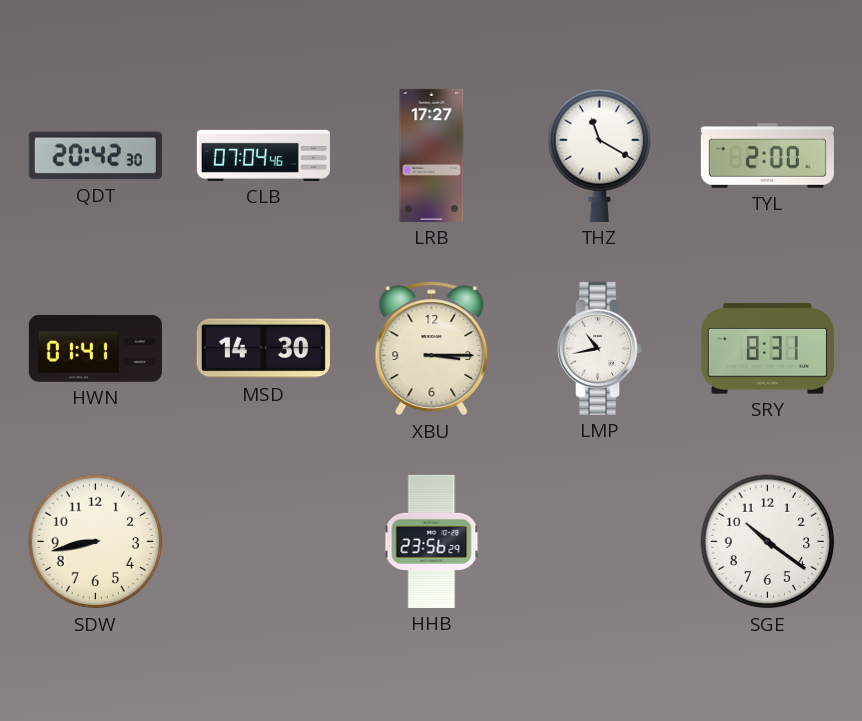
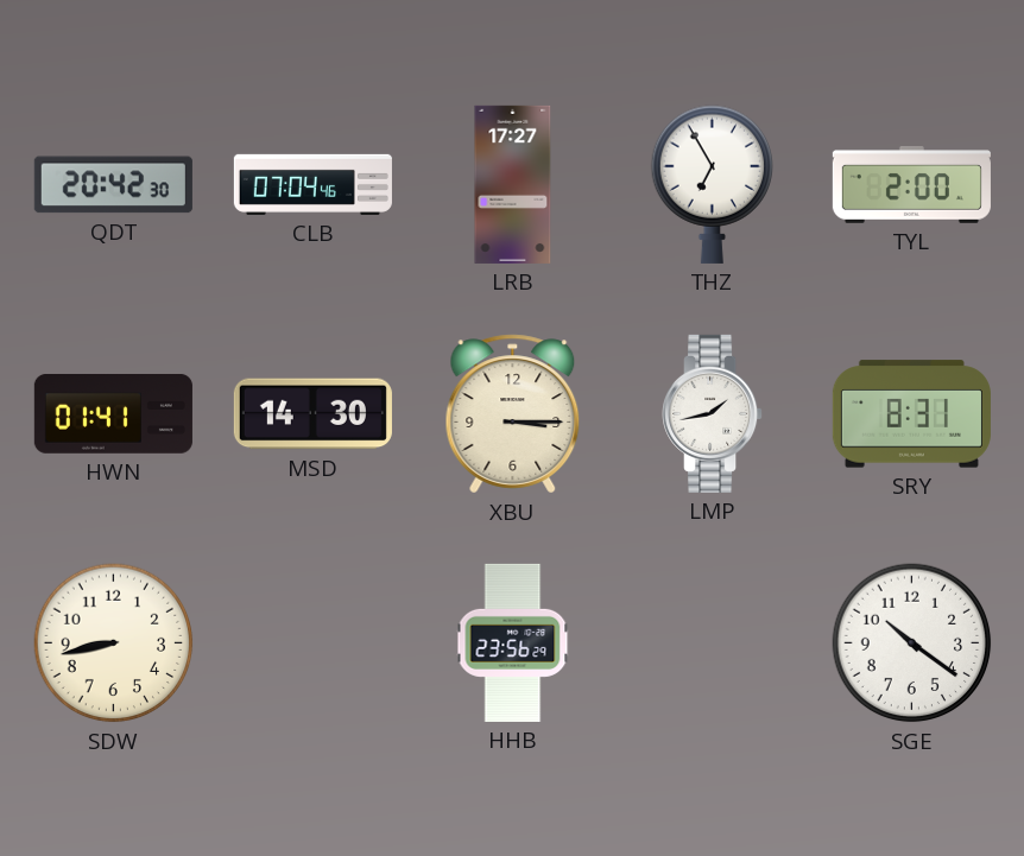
THZ: 11:20 -> 6:55
LMP: 10:43 -> 1:43
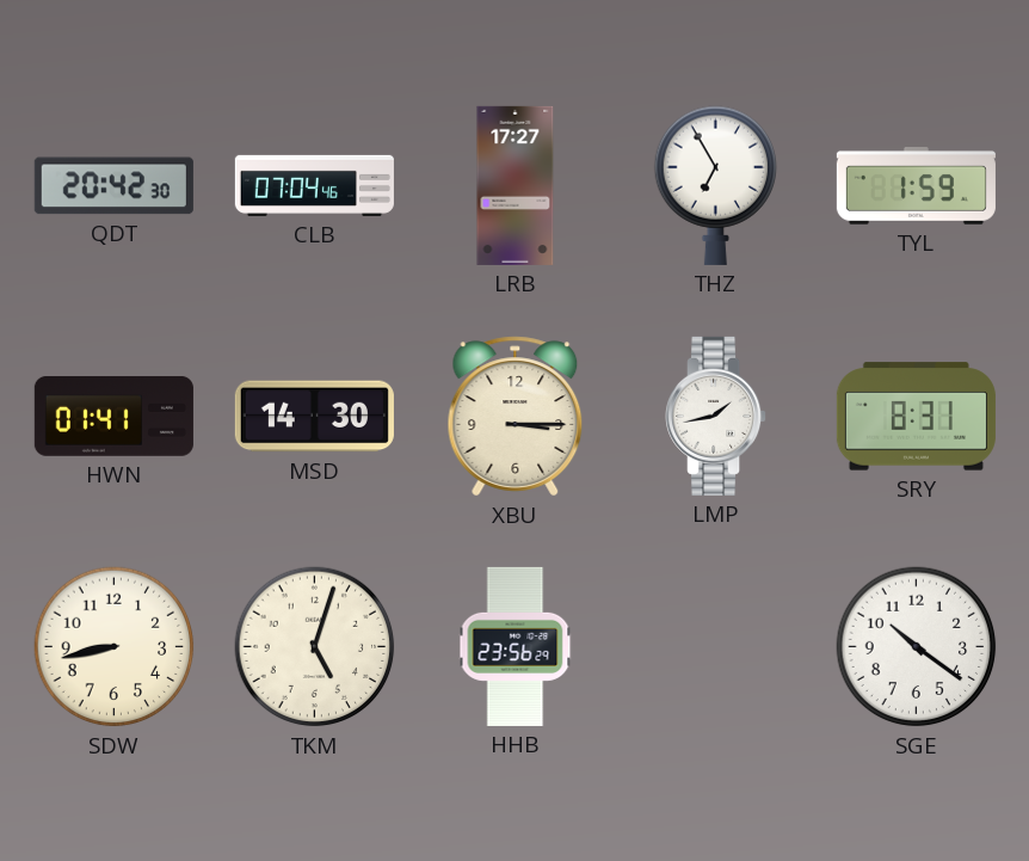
TYL: 2:00 -> 1:59
TKM: none -> 5:03
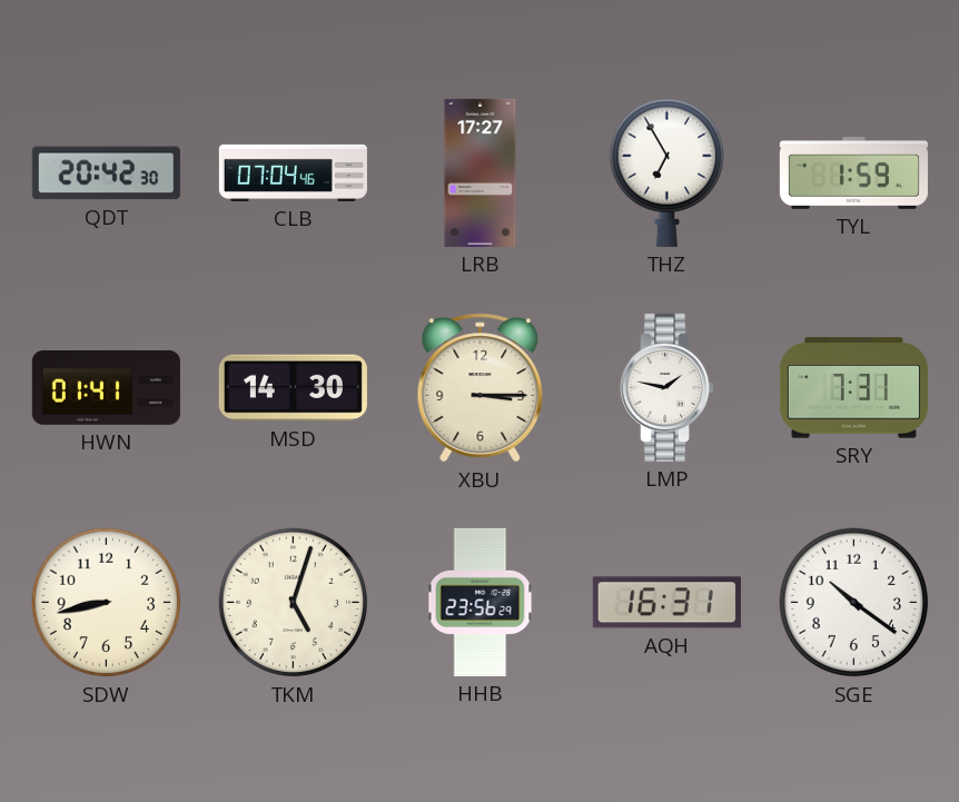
LMP: 1:43 -> 1:47
SRY: 8:31 -> 7:31
AQH: none -> 16:31
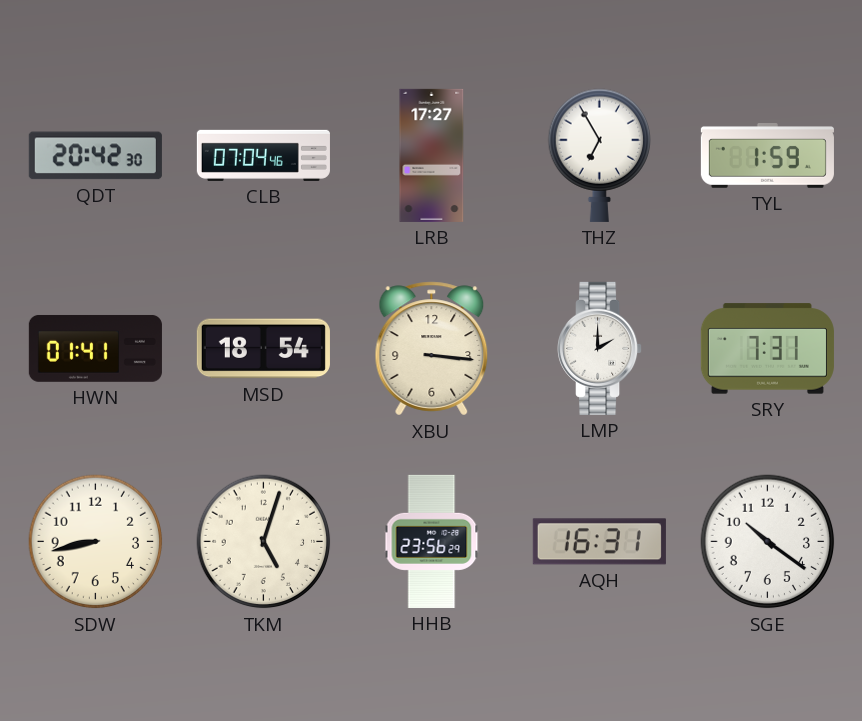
MSD: 14:30 -> 18:54
XBU: 3:15 -> 3:16
LMP: 1:47 -> 2:00
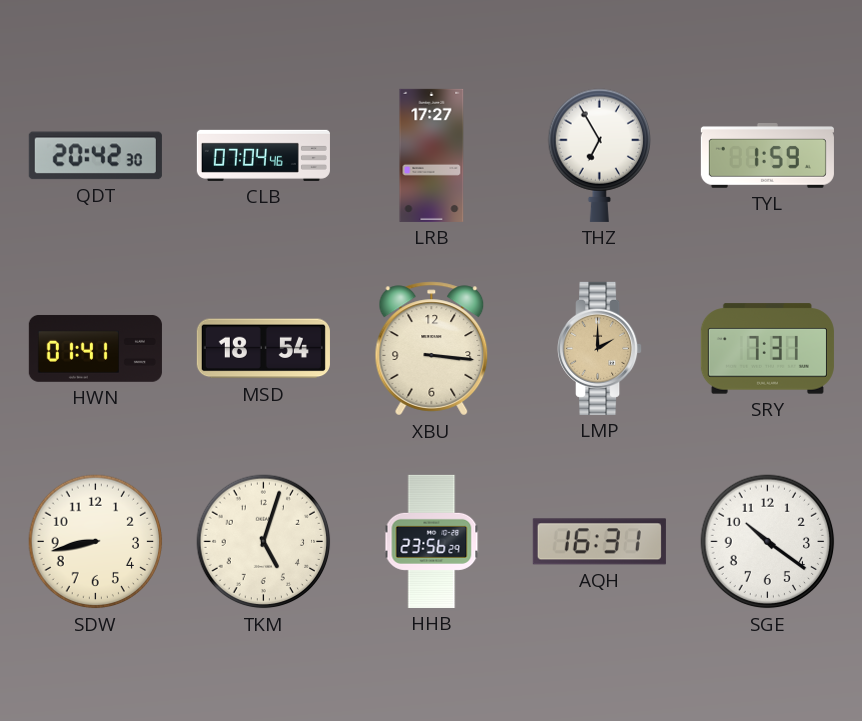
LMP dial: white -> champagne
